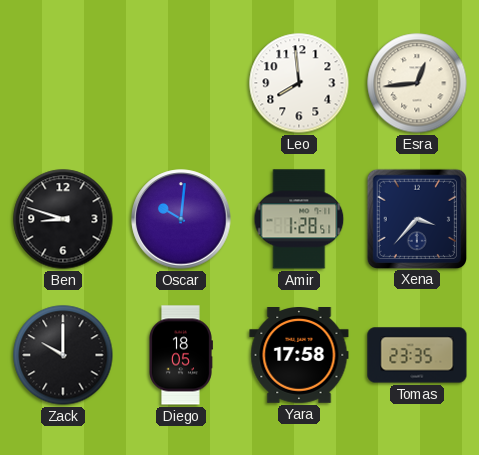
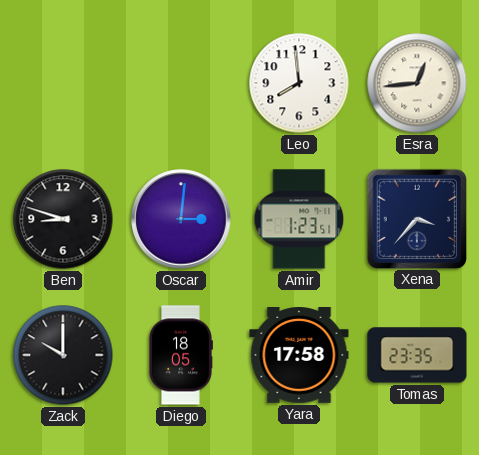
Oscar: 10:01 -> 3:01
Amir: 1:28 -> 1:23
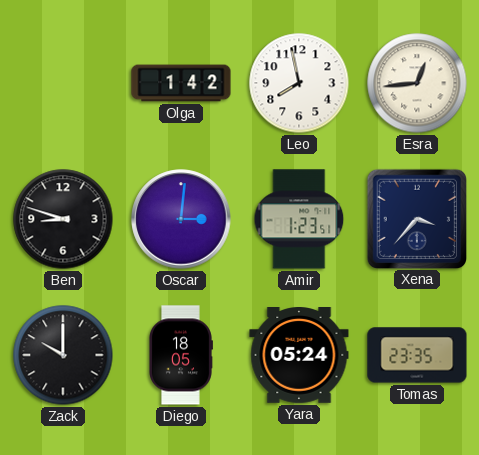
Olga: none -> 1:42
Leo: 7:59 -> 7:58
Yara: 17:58 -> 05:24
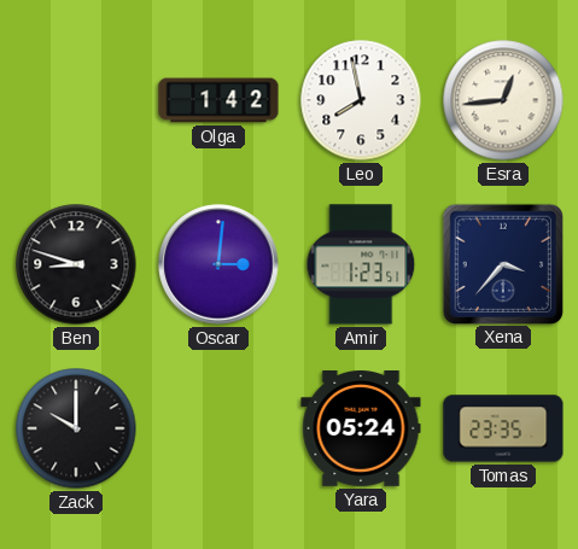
Diego: 18:05 -> none
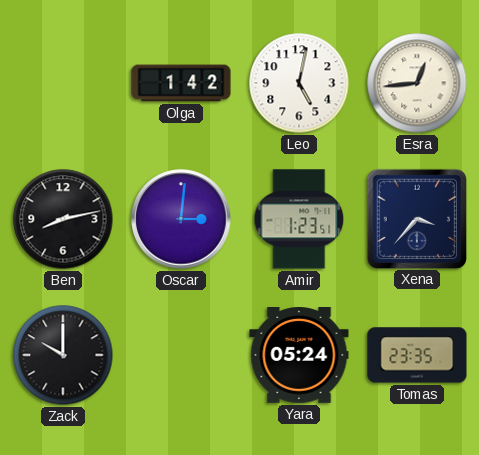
Leo: 7:58 -> 5:02
Ben: 8:48 -> 8:13
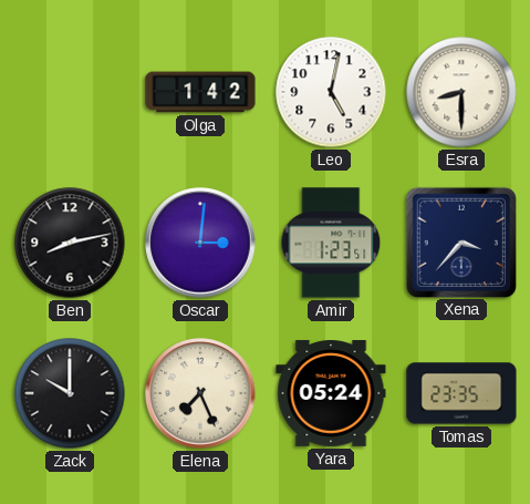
Esra: 12:44 -> 8:30
Elena: none -> 7:26
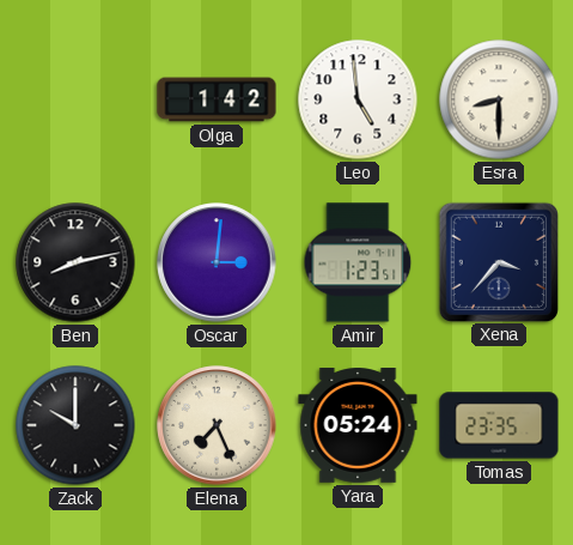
Leo: 5:02 -> 4:59
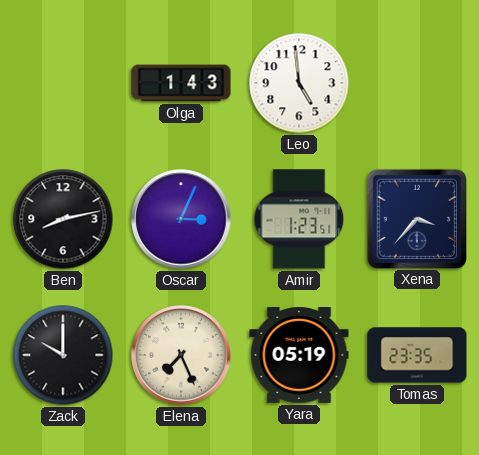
Olga: 1:42 -> 1:43
Esra: 8:30 -> none
Oscar: 3:01 -> 3:04
Yara: 05:24 -> 05:19
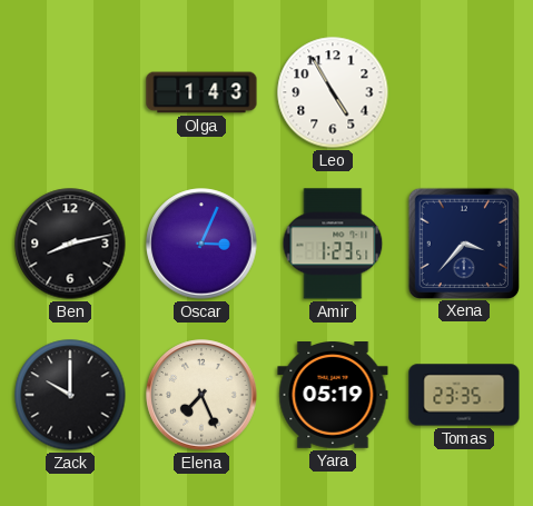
Leo: 4:59 -> 4:55
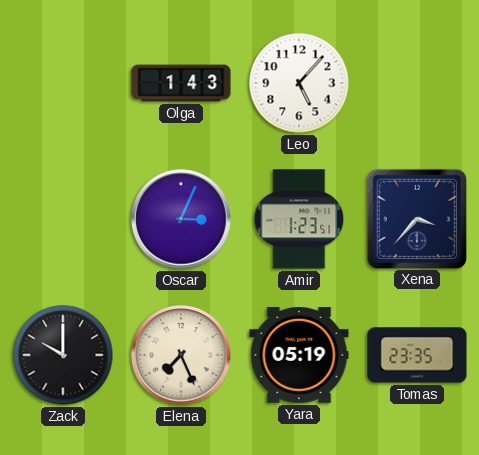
Leo: 4:55 -> 5:07
Ben: 8:13 -> none
